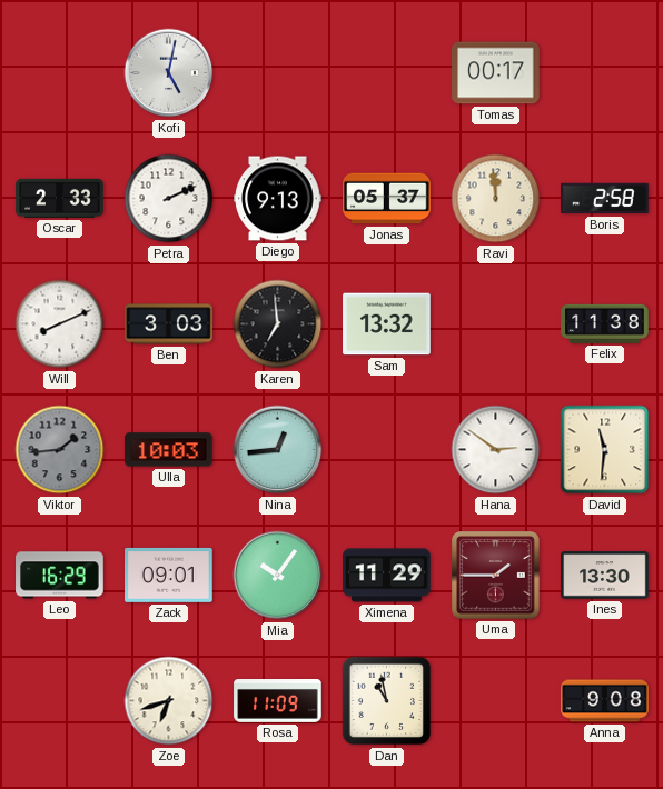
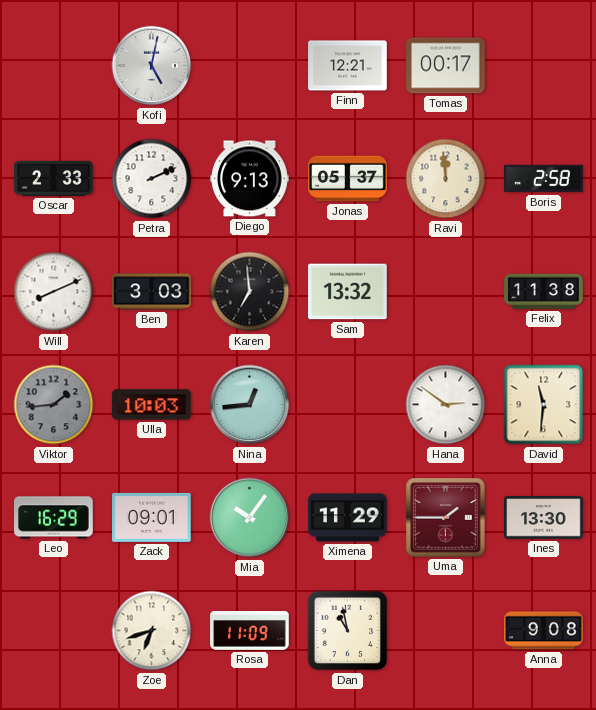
Finn: none -> 12:21
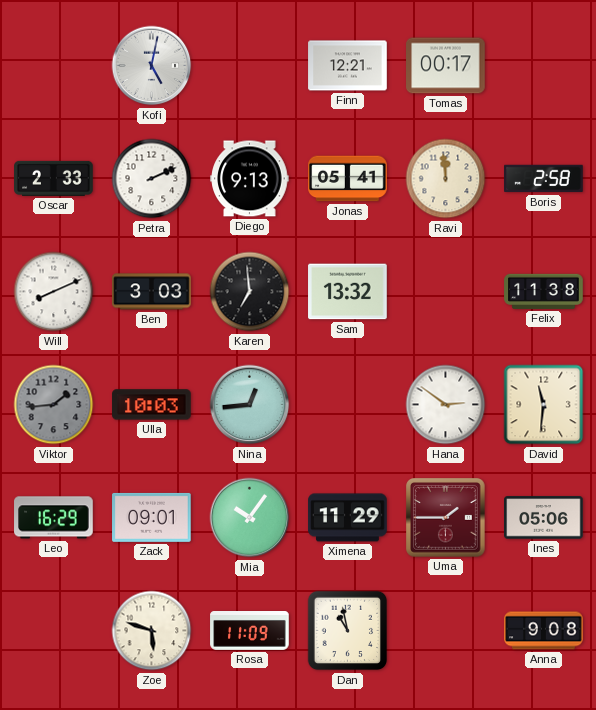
Jonas: 05:37 -> 05:41
Ines: 13:30 -> 05:06
Zoe: 6:42 -> 5:48
